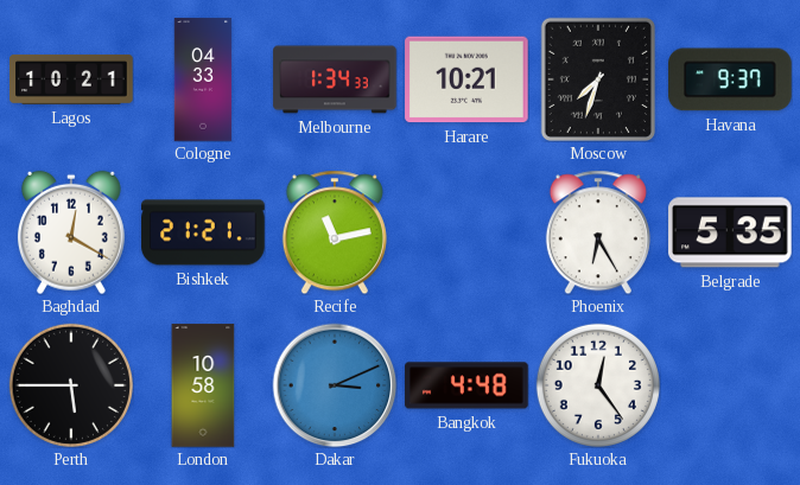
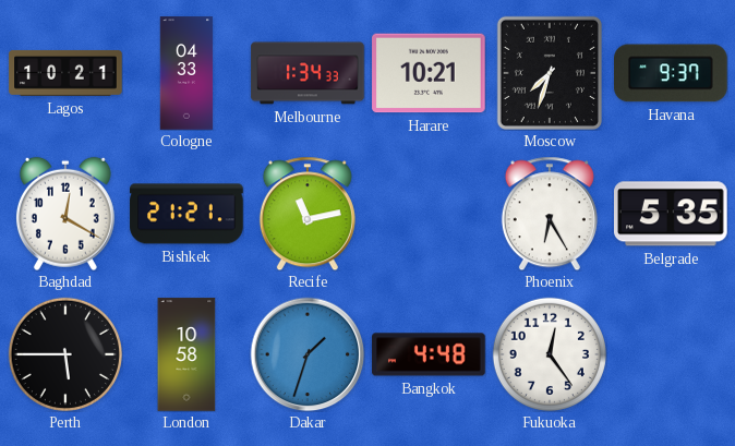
Dakar: 3:11 -> 1:33
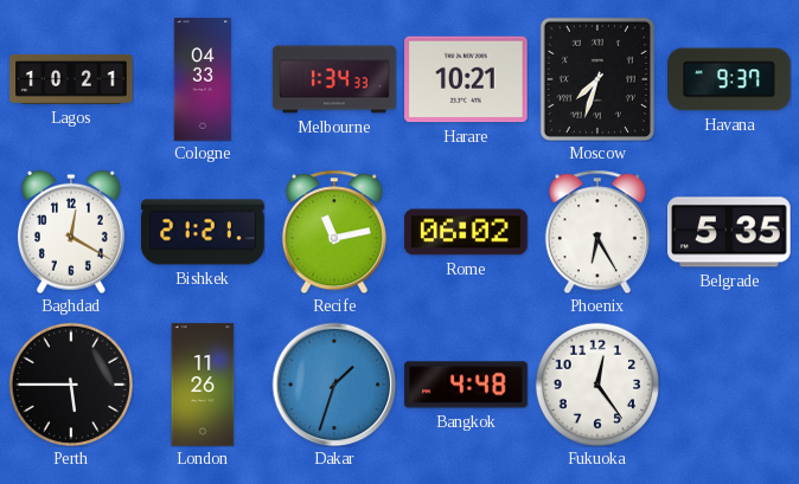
Rome: none -> 06:02
London: 10:58 -> 11:26
